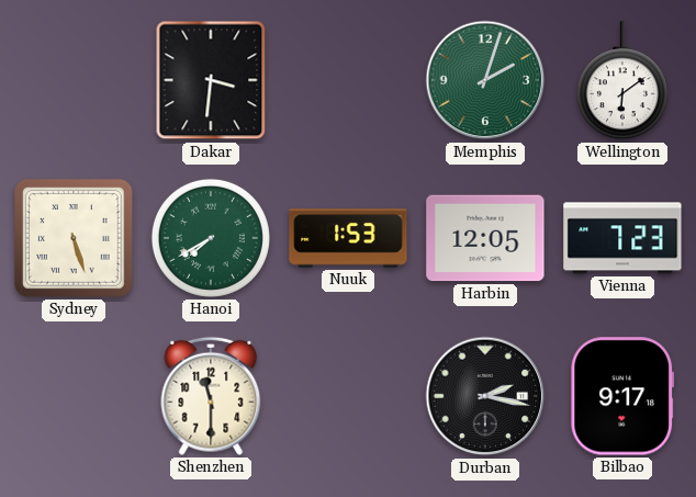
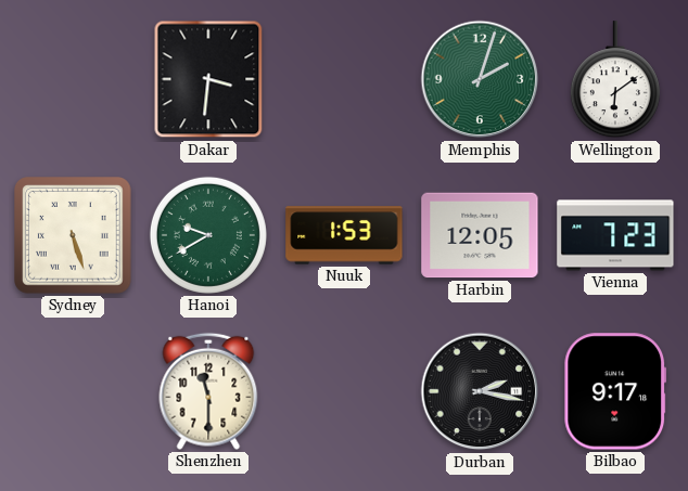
Hanoi: 7:40 -> 9:40
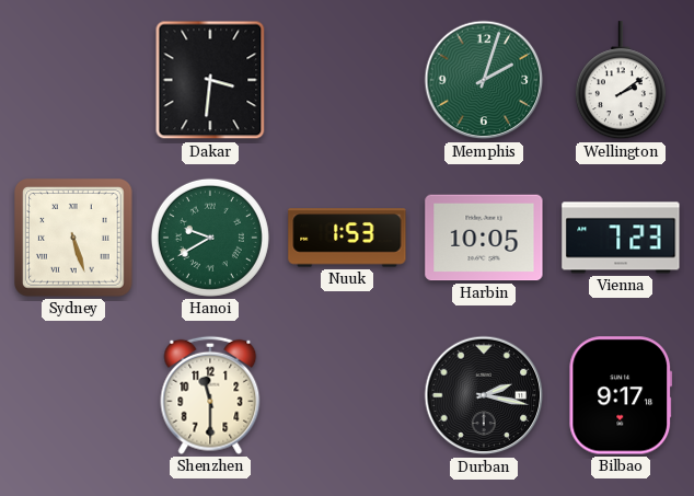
Wellington: 6:09 -> 2:09
Harbin: 12:05 -> 10:05
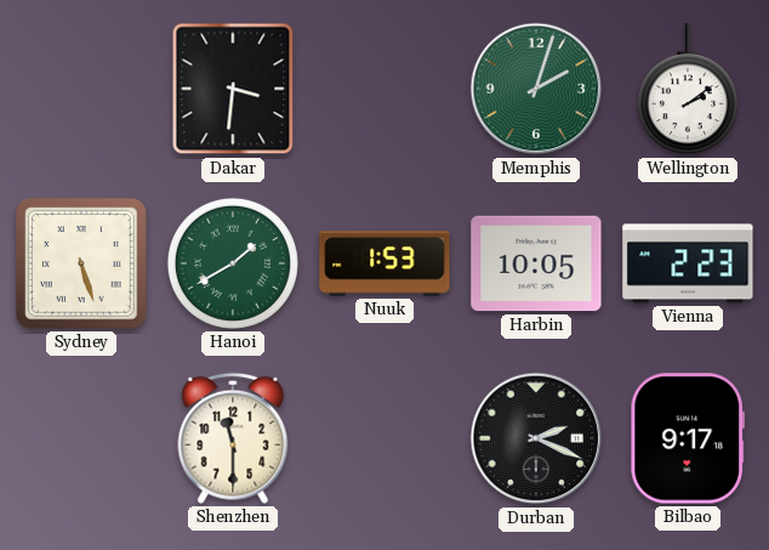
Hanoi: 9:40 -> 1:40
Vienna: 7:23 -> 2:23
Durban: 2:17 -> 2:19
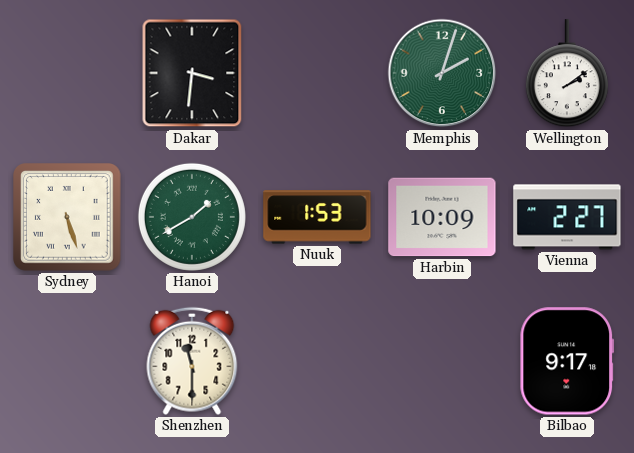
Harbin: 10:05 -> 10:09
Vienna: 2:23 -> 2:27
Durban: 2:19 -> none
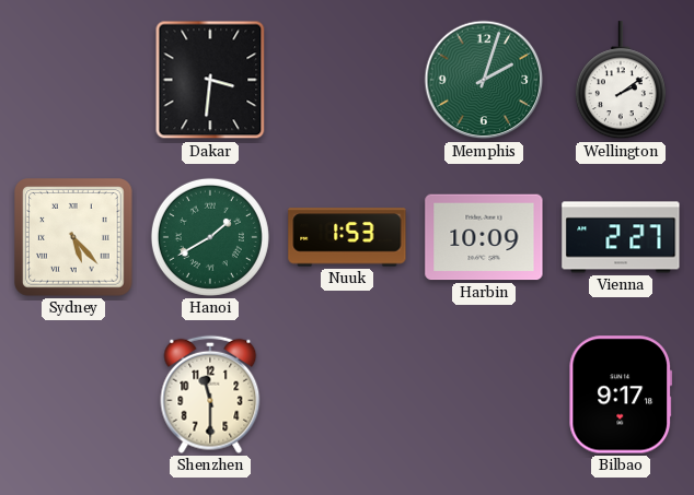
Sydney: 5:27 -> 5:23
